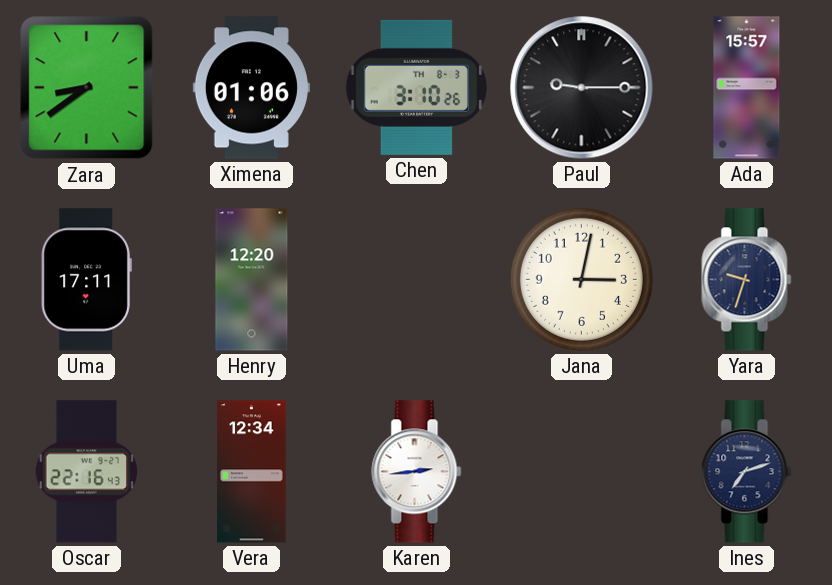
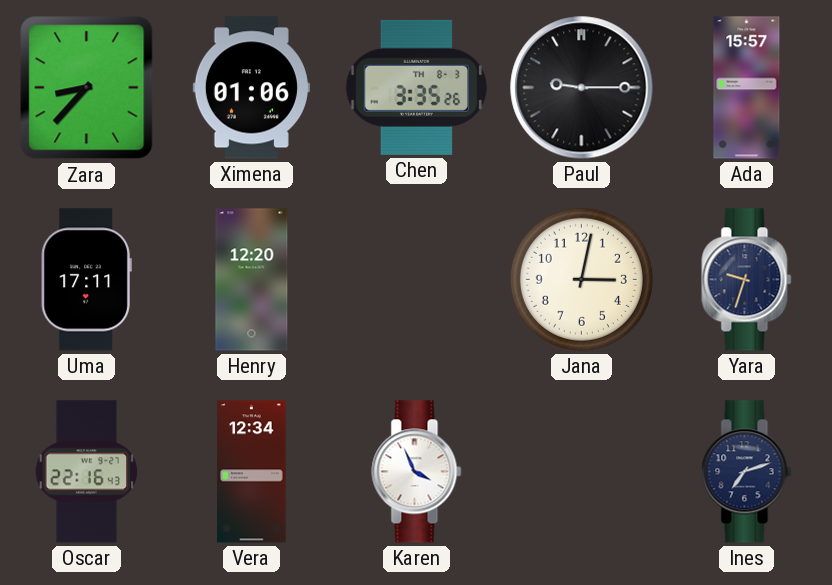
Zara: 8:39 -> 8:37
Chen: 3:10 -> 3:35
Karen: 2:44 -> 3:56
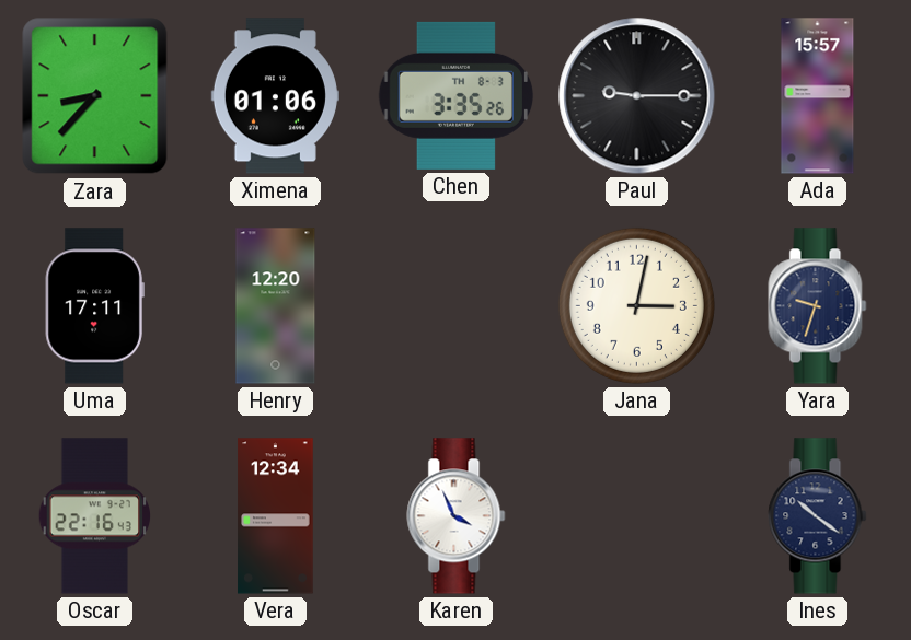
Ines: 7:12 -> 10:21
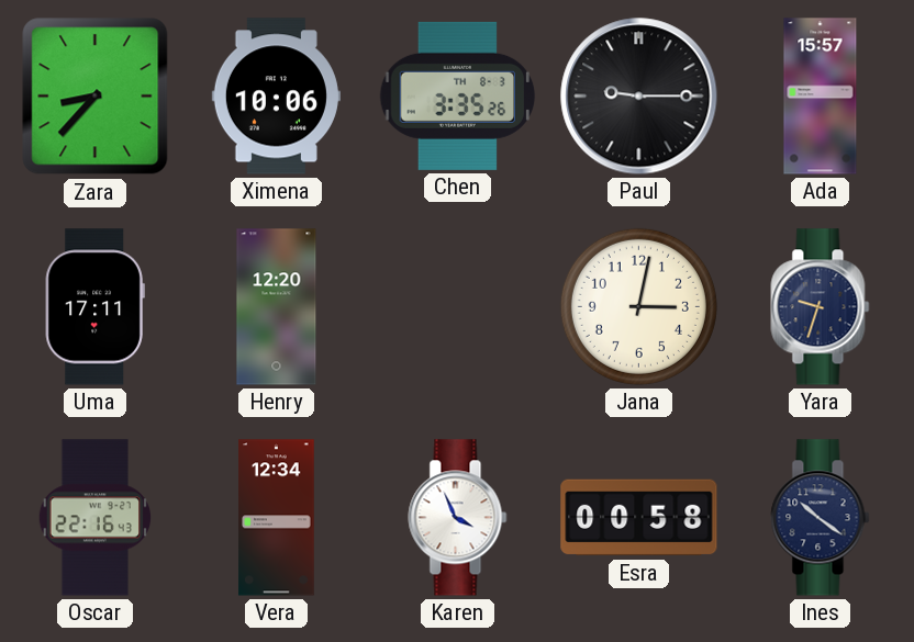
Ximena: 01:06 -> 10:06
Esra: none -> 00:58
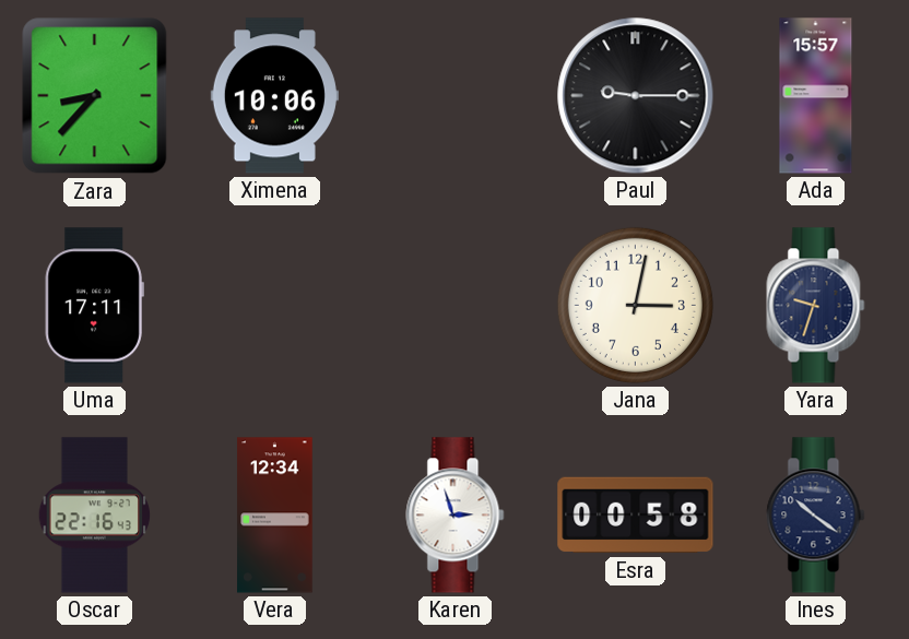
Chen: 3:35 -> none
Henry: 12:20 -> none
Karen: 3:56 -> 2:57
